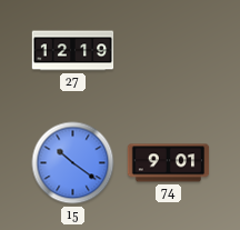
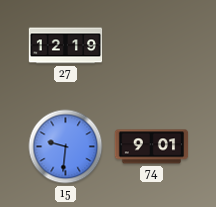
15: 10:21 -> 9:31
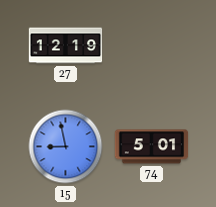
15: 9:31 -> 8:58
74: 9:01 -> 5:01
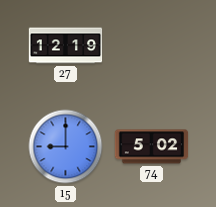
15: 8:58 -> 9:00
74: 5:01 -> 5:02
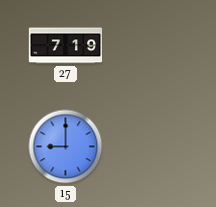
27: 12:19 -> 7:19
74: 5:02 -> none
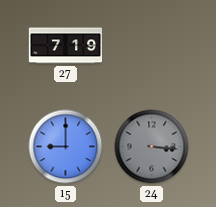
24: none -> 3:16
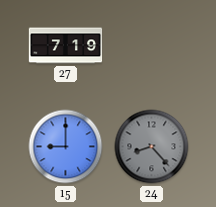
24: 3:16 -> 8:23
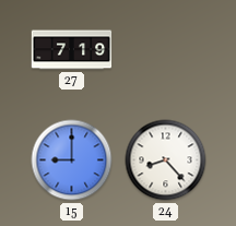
24 dial: grey -> white
